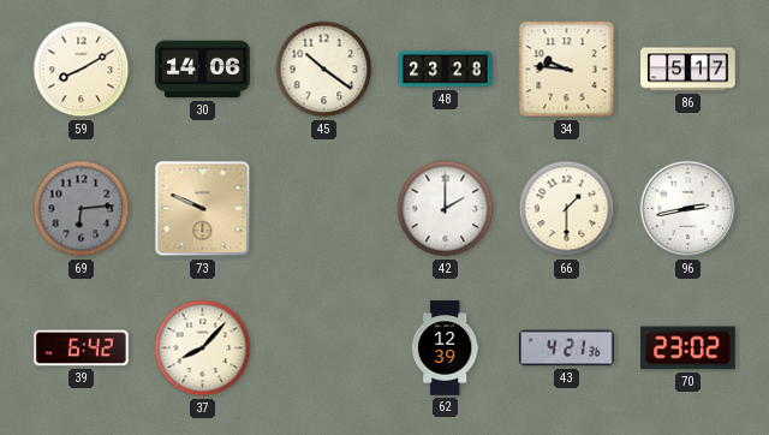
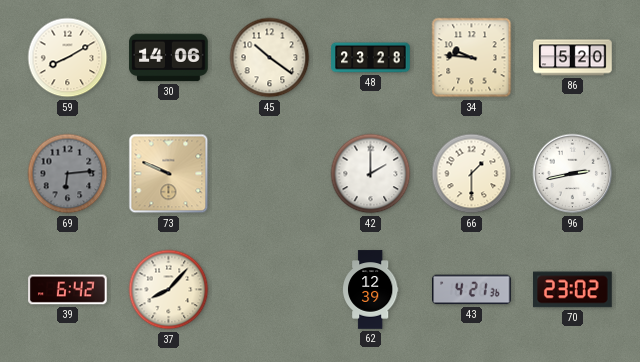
86: 5:17 -> 5:20
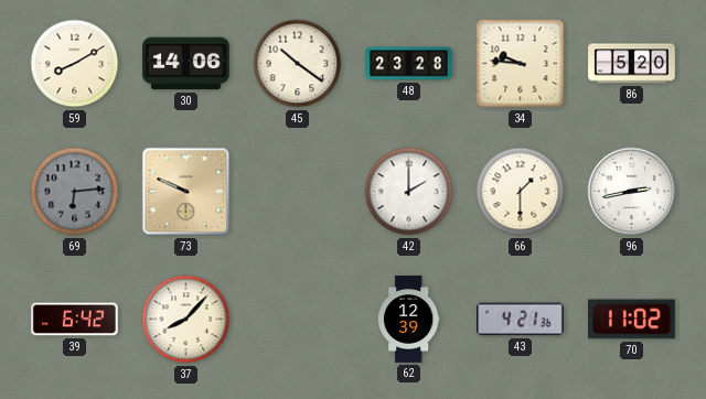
70: 23:02 -> 11:02
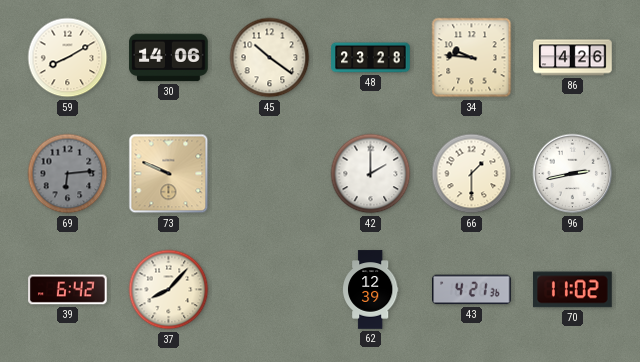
86: 5:20 -> 4:26
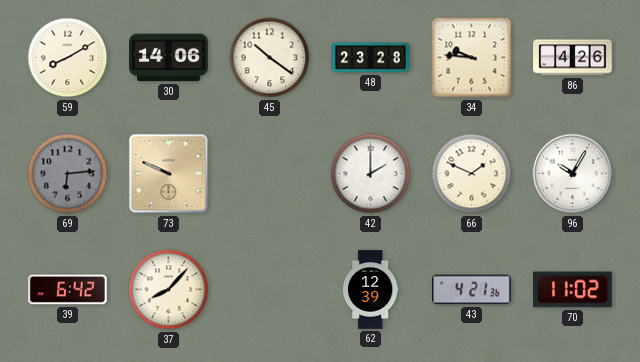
66: 1:30 -> 1:49
96: 2:43 -> 10:05
